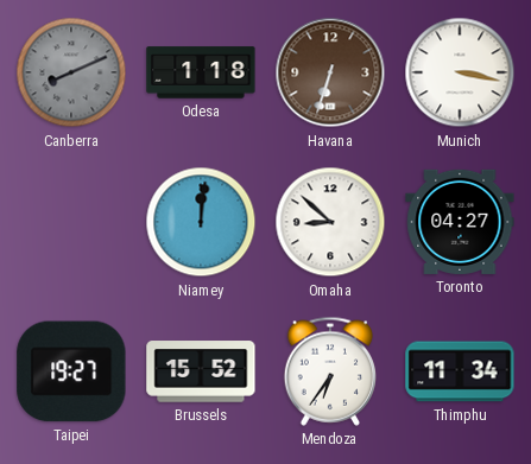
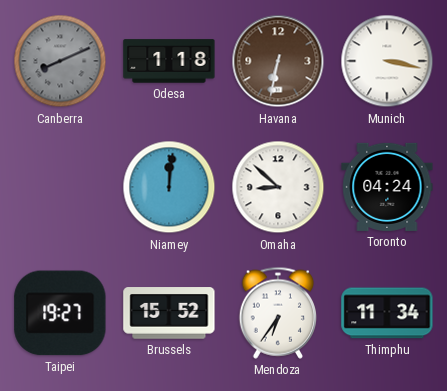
Havana: 6:33 -> 6:32
Toronto: 04:27 -> 04:24
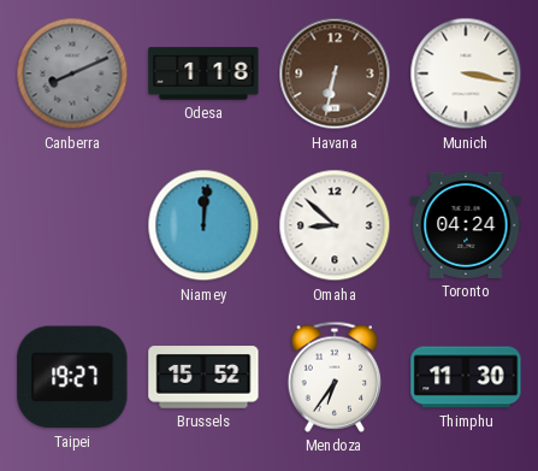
Thimphu: 11:34 -> 11:30
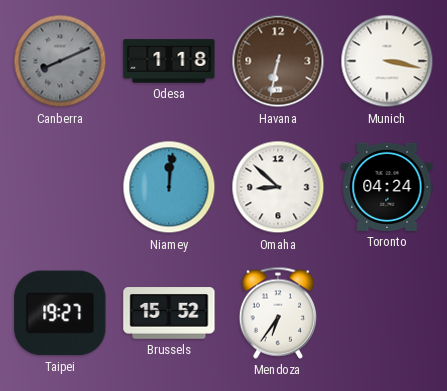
Thimphu: 11:30 -> none
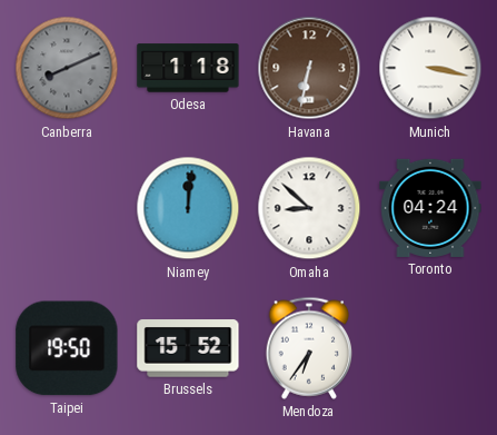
Taipei: 19:27 -> 19:50
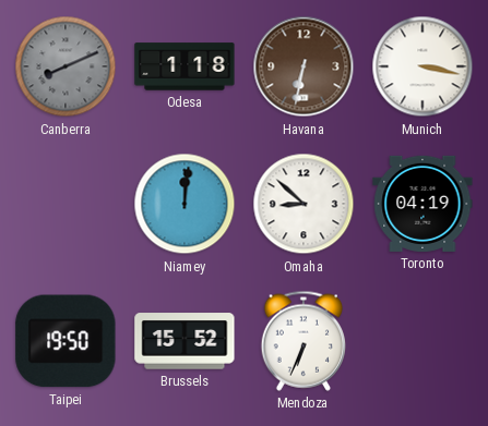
Toronto: 04:24 -> 04:19
Mendoza: 6:36 -> 6:34
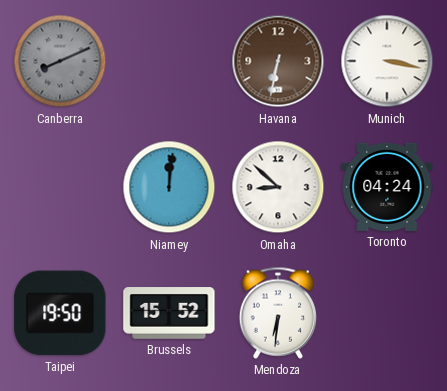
Odesa: 1:18 -> none
Toronto: 04:19 -> 04:24
Mendoza: 6:34 -> 6:31
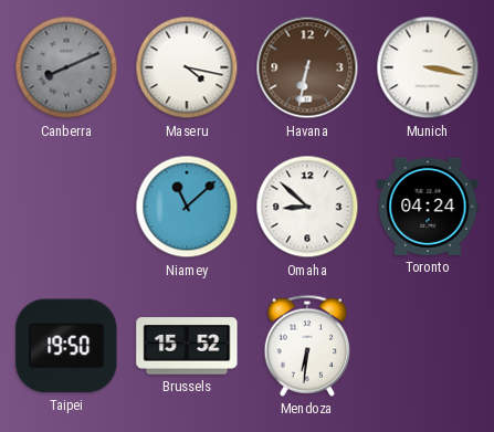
Maseru: none -> 4:17
Niamey: 12:01 -> 11:08
